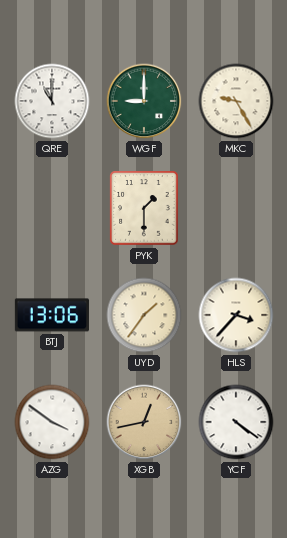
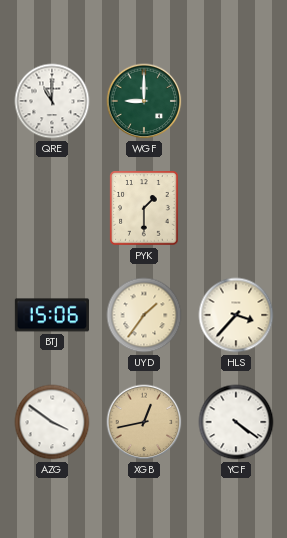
MKC: 9:25 -> none
BTJ: 13:06 -> 15:06
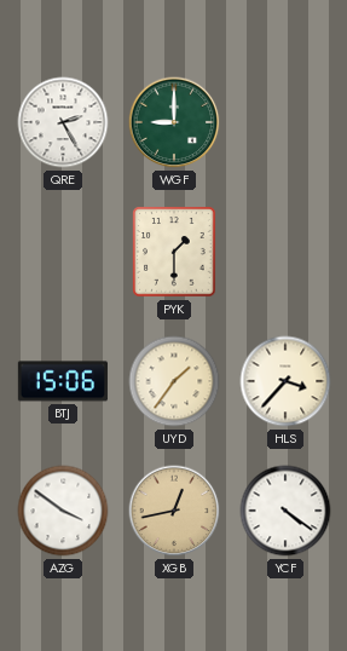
QRE: 11:00 -> 2:25
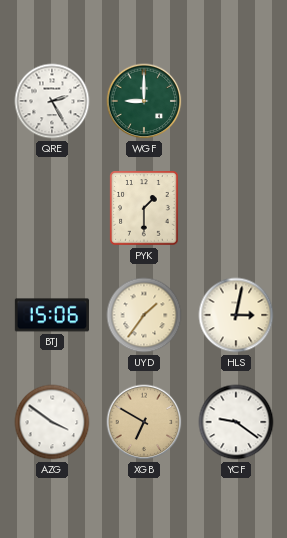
HLS: 3:37 -> 3:02
XGB: 12:43 -> 6:50
YCF: 4:21 -> 9:21
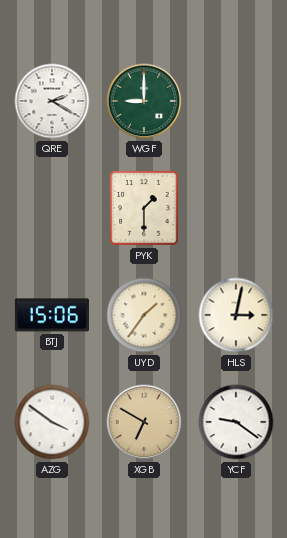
QRE: 2:25 -> 2:20
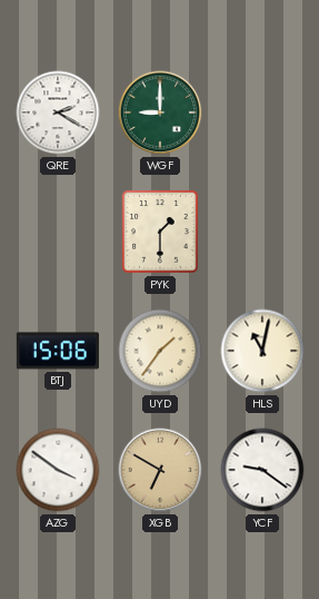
HLS: 3:02 -> 11:02
